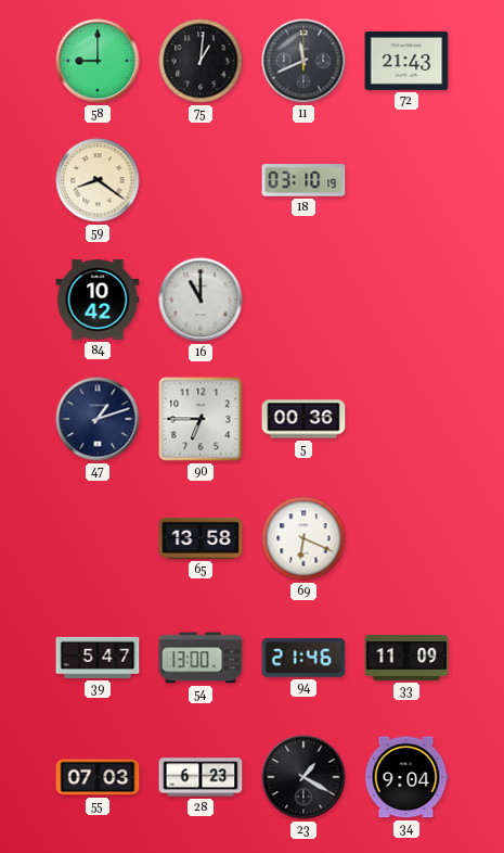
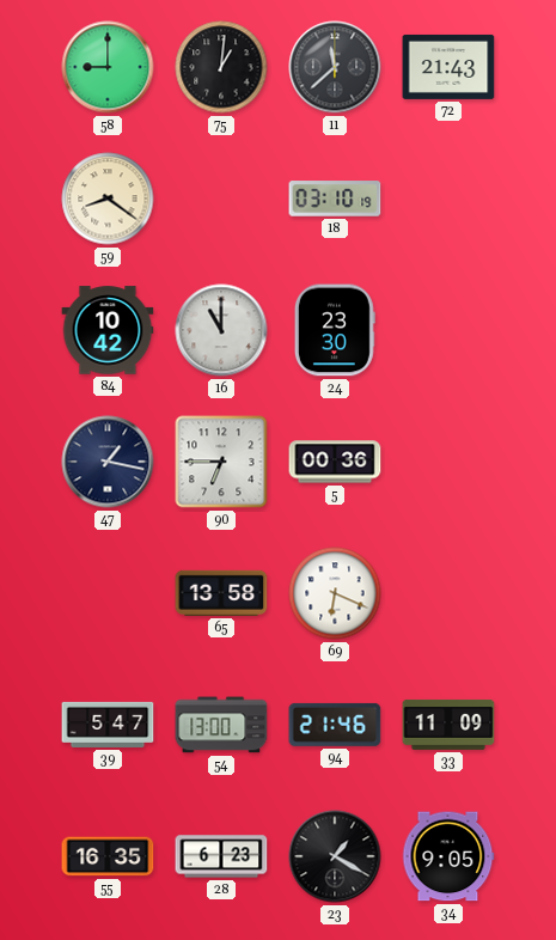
11: 11:41 -> 11:38
24: none -> 23:30
47: 1:12 -> 1:17
55: 07:03 -> 16:35
34: 9:04 -> 9:05
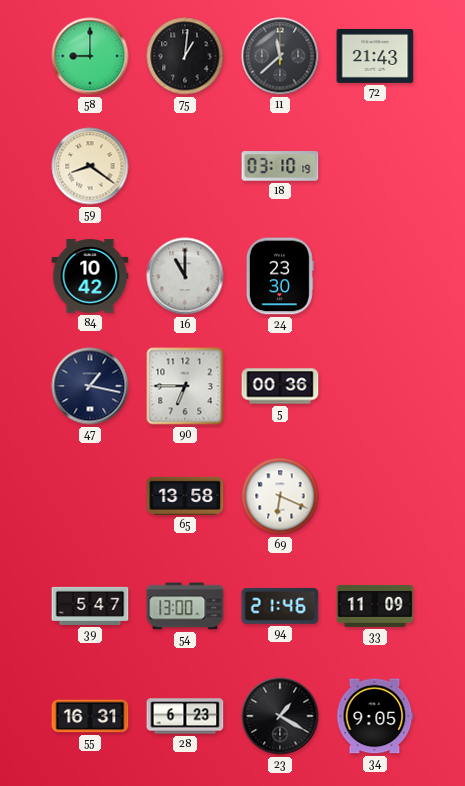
55: 16:35 -> 16:31
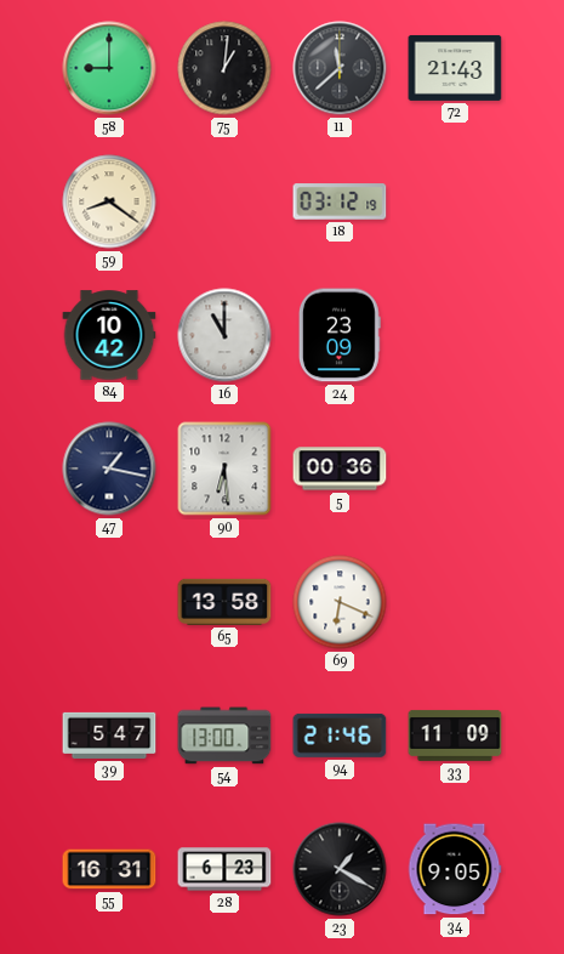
18: 03:10 -> 03:12
24: 23:30 -> 23:09
90: 6:45 -> 6:29
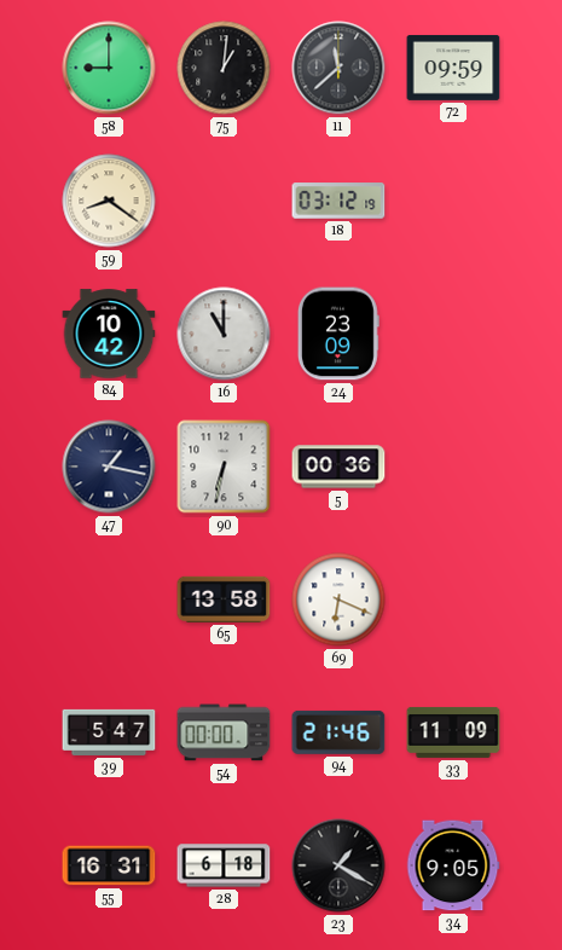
72: 21:43 -> 09:59
90: 6:29 -> 6:32
54: 13:00 -> 00:00
28: 6:23 -> 6:18
